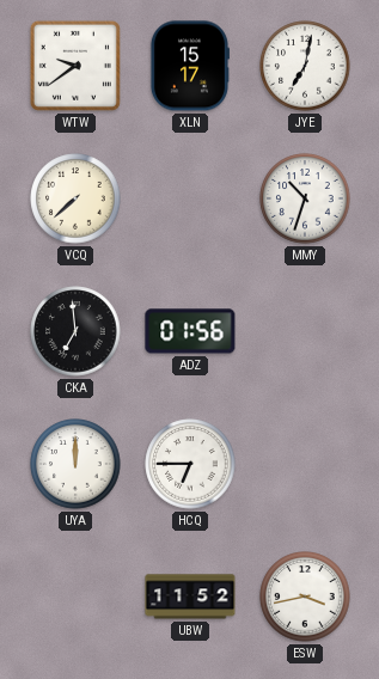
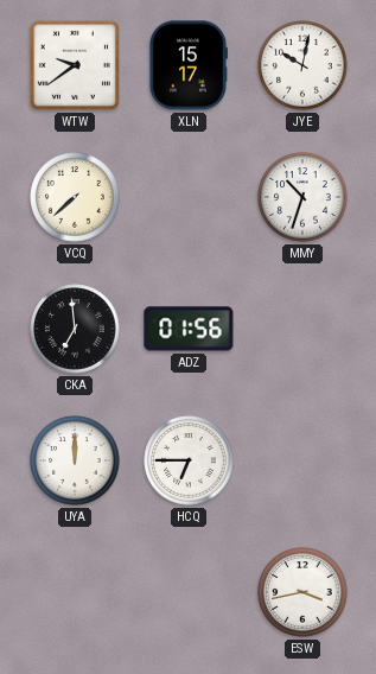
JYE: 7:02 -> 10:02
UBW: 11:52 -> none
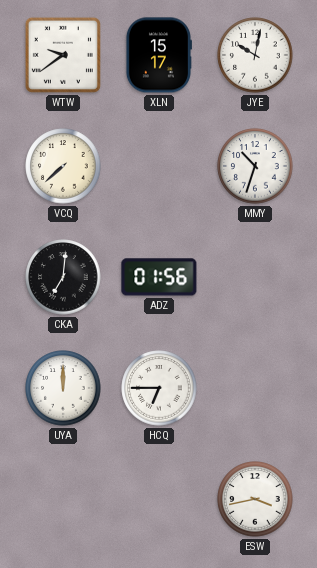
CKA: 6:59 -> 7:01
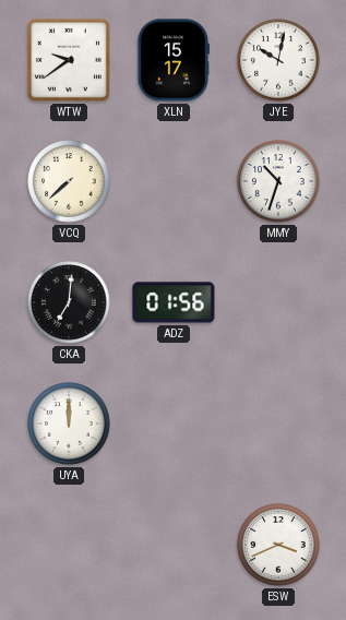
HCQ: 6:45 -> none
ESW: 3:43 -> 3:41
